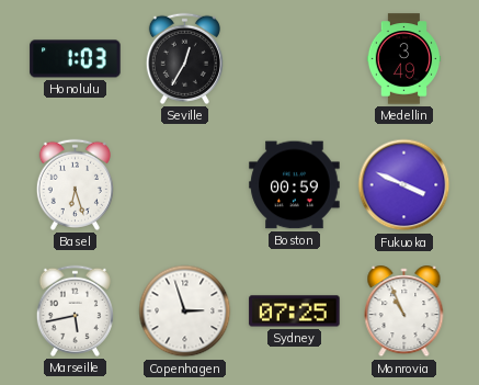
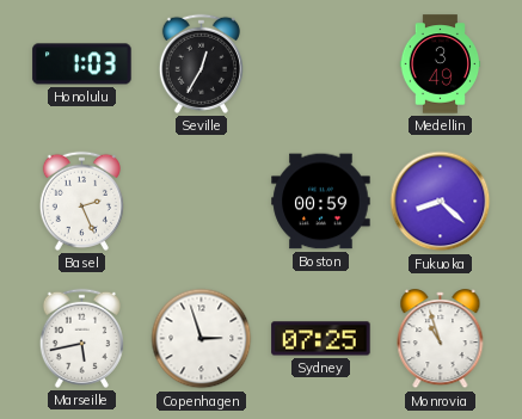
Basel: 6:27 -> 2:26
Fukuoka: 3:49 -> 8:22
Monrovia: 10:56 -> 10:57
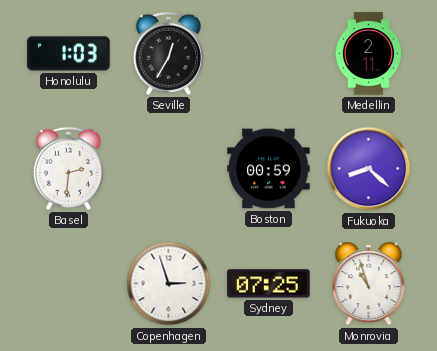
Medellin: 3:49 -> 2:11
Basel: 2:26 -> 2:31
Marseille: 5:43 -> none
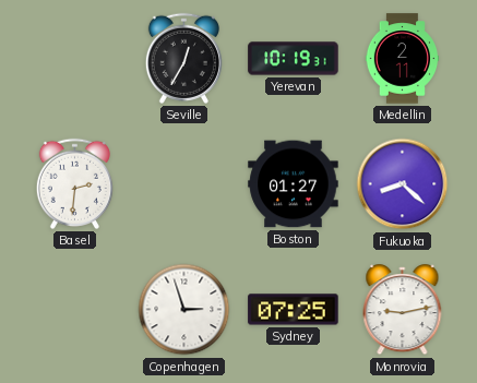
Honolulu: 1:03 -> none
Yerevan: none -> 10:19
Boston: 00:59 -> 01:27
Monrovia: 10:57 -> 9:13
